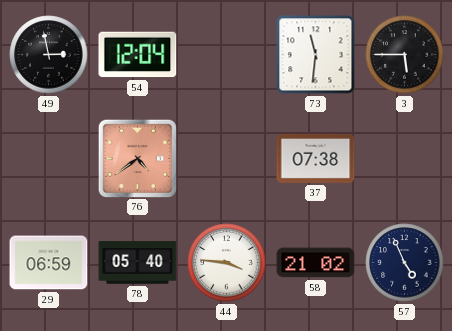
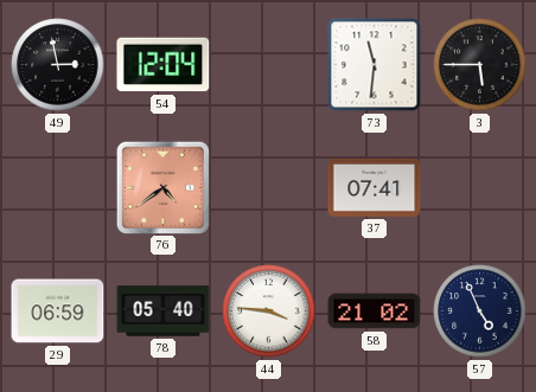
37: 07:38 -> 07:41
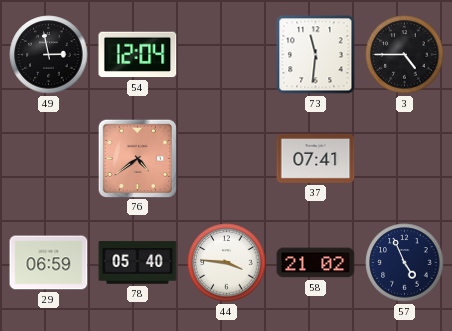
3: 5:45 -> 4:45
